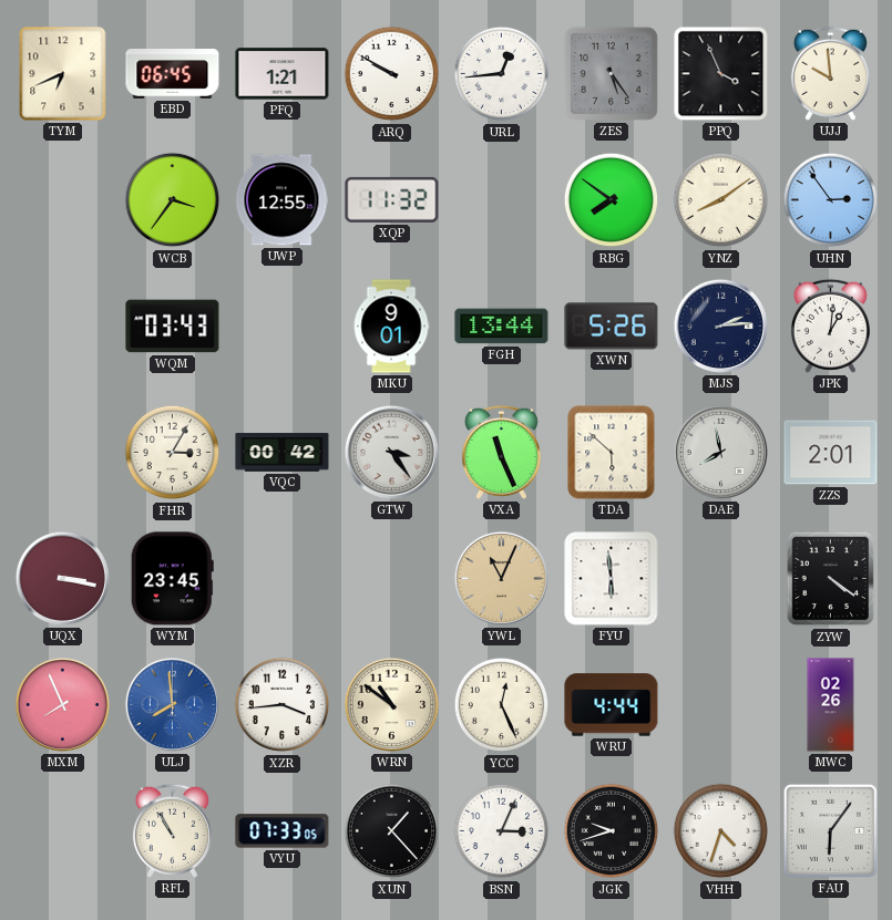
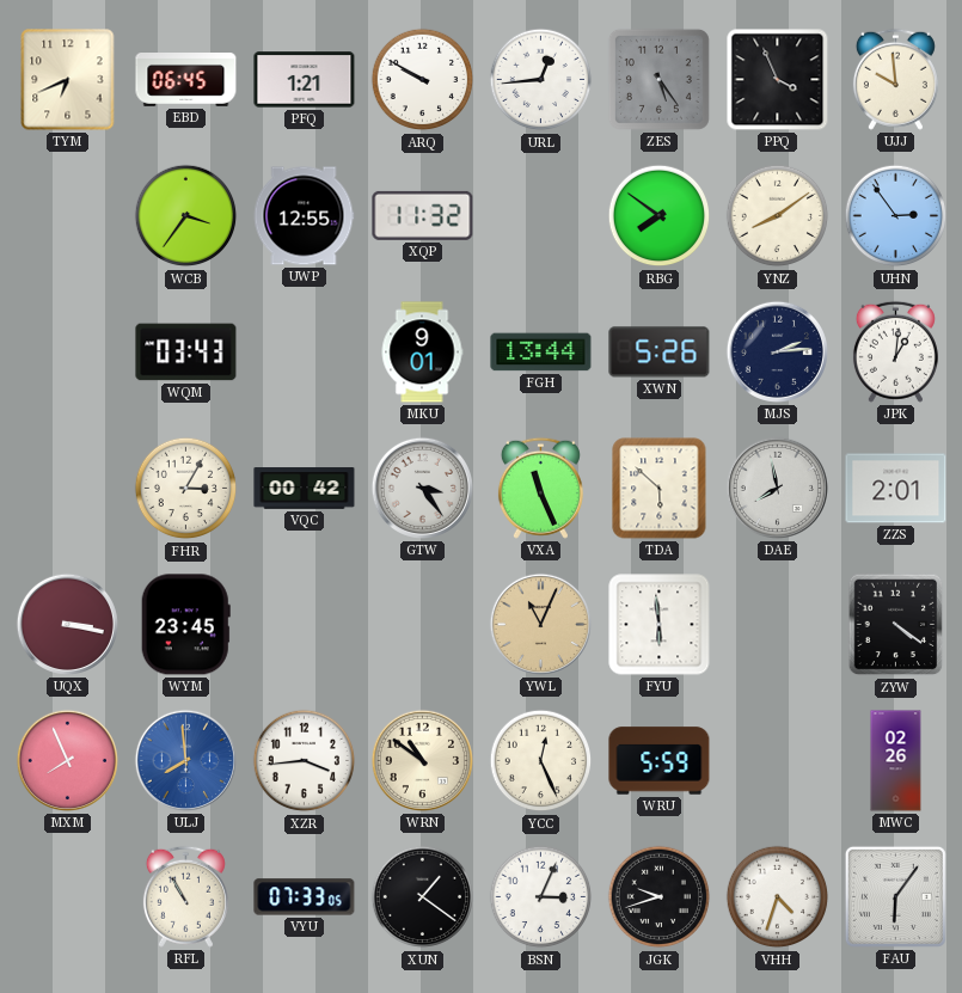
WRU: 4:44 -> 5:59
XUN: 1:23 -> 1:21
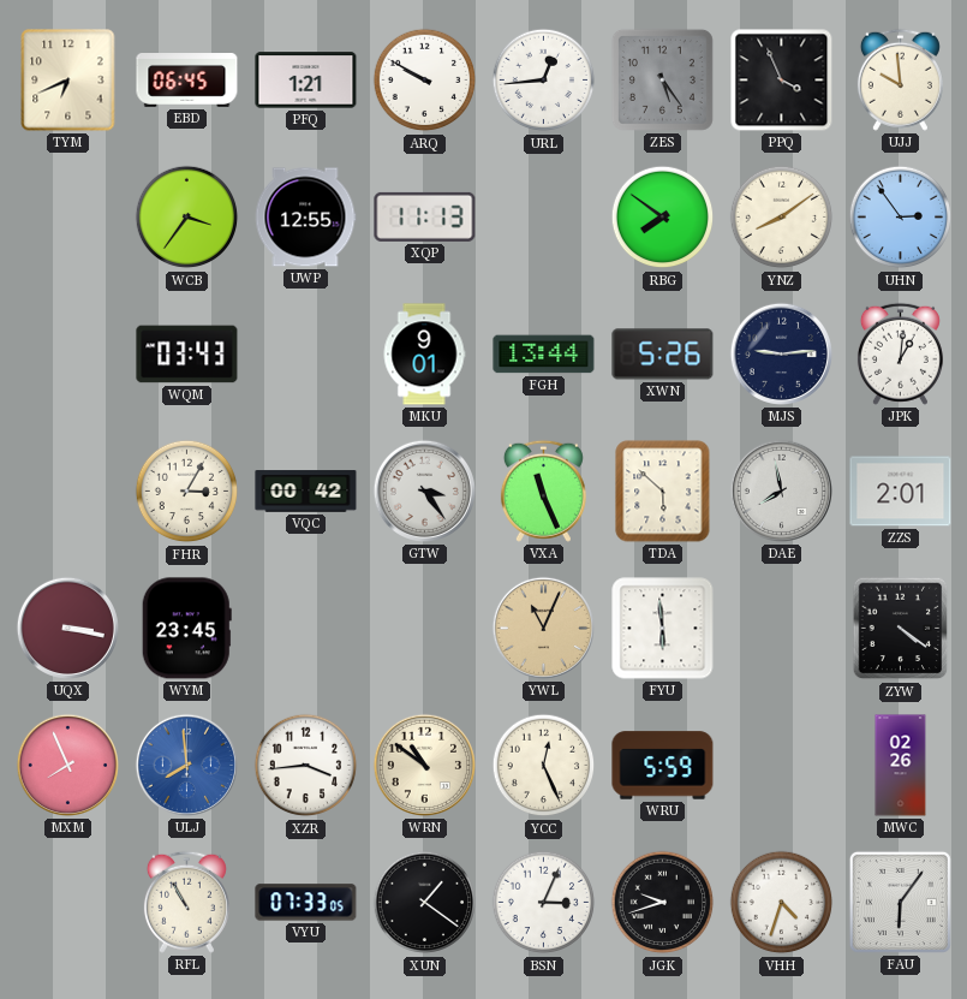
XQP: 11:32 -> 11:13
MJS: 2:14 -> 9:14
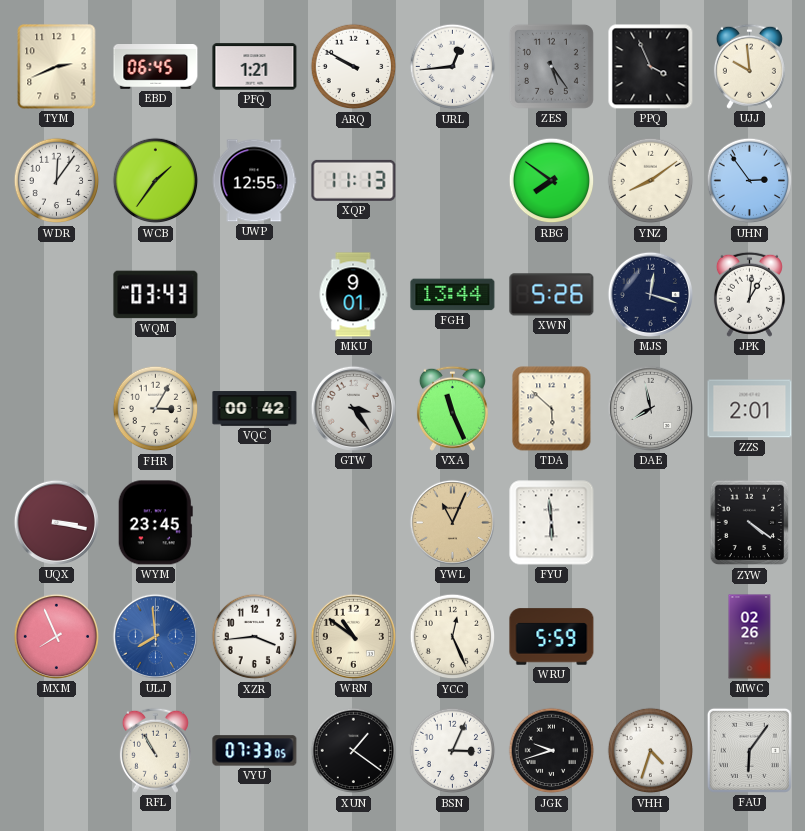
TYM: 6:41 -> 2:41
WDR: none -> 12:06
WCB: 3:36 -> 1:36
MJS: 9:14 -> 12:18
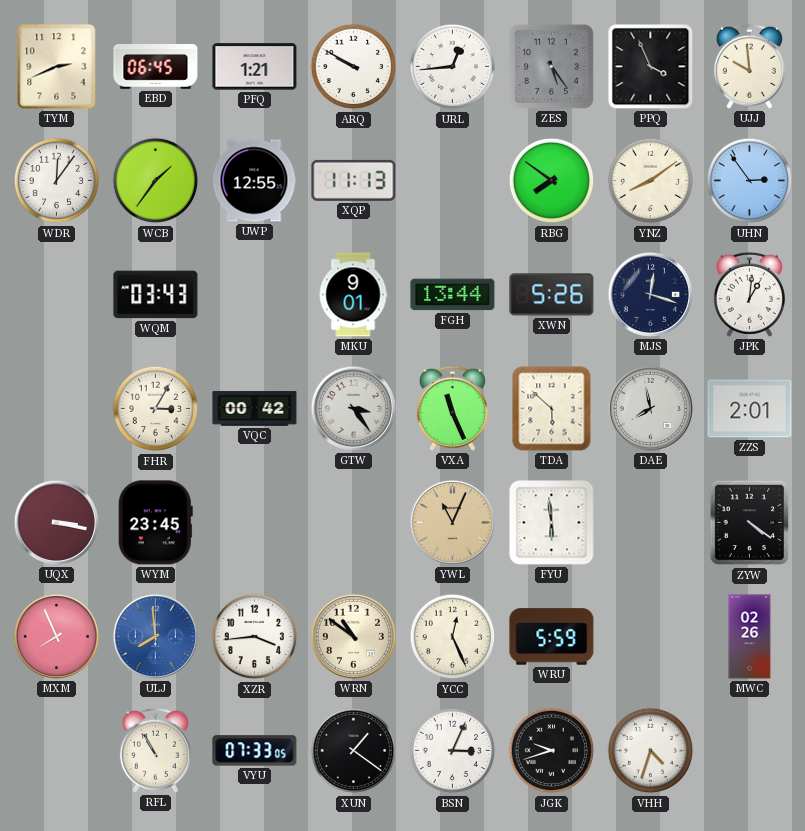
FAU: 6:06 -> none
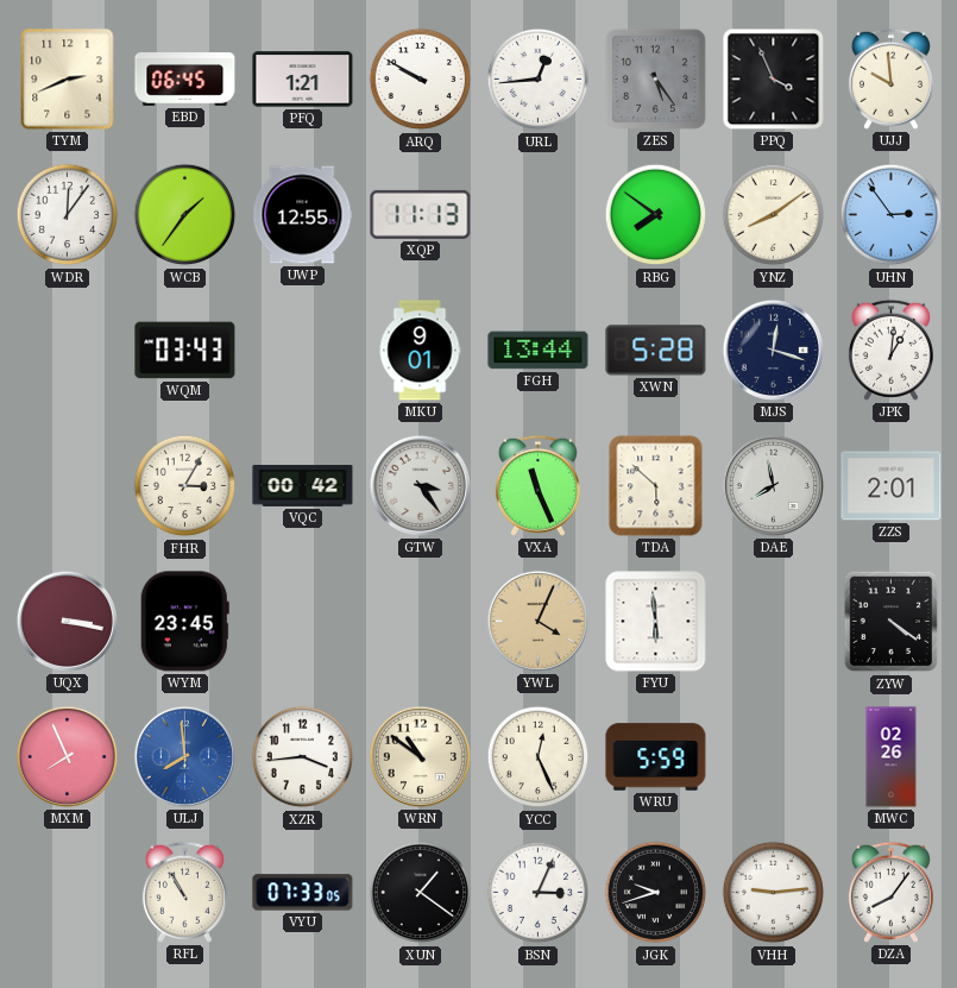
XWN: 5:26 -> 5:28
YWL: 11:04 -> 4:04
VHH: 4:33 -> 9:14
DZA: none -> 8:06
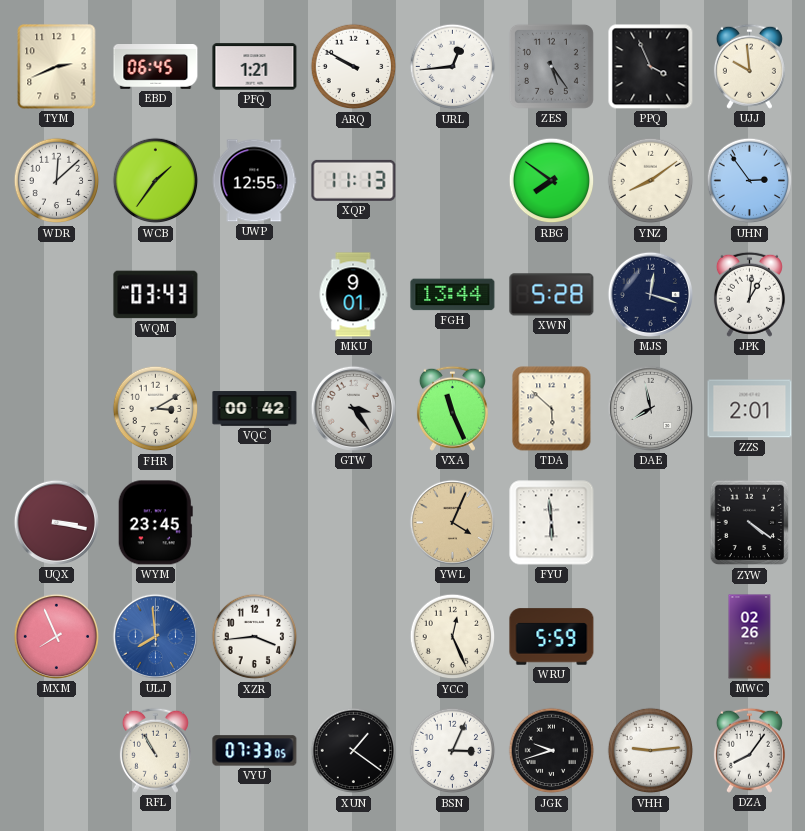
WDR: 12:06 -> 12:08
FHR: 3:05 -> 3:10
WRN: 10:51 -> none
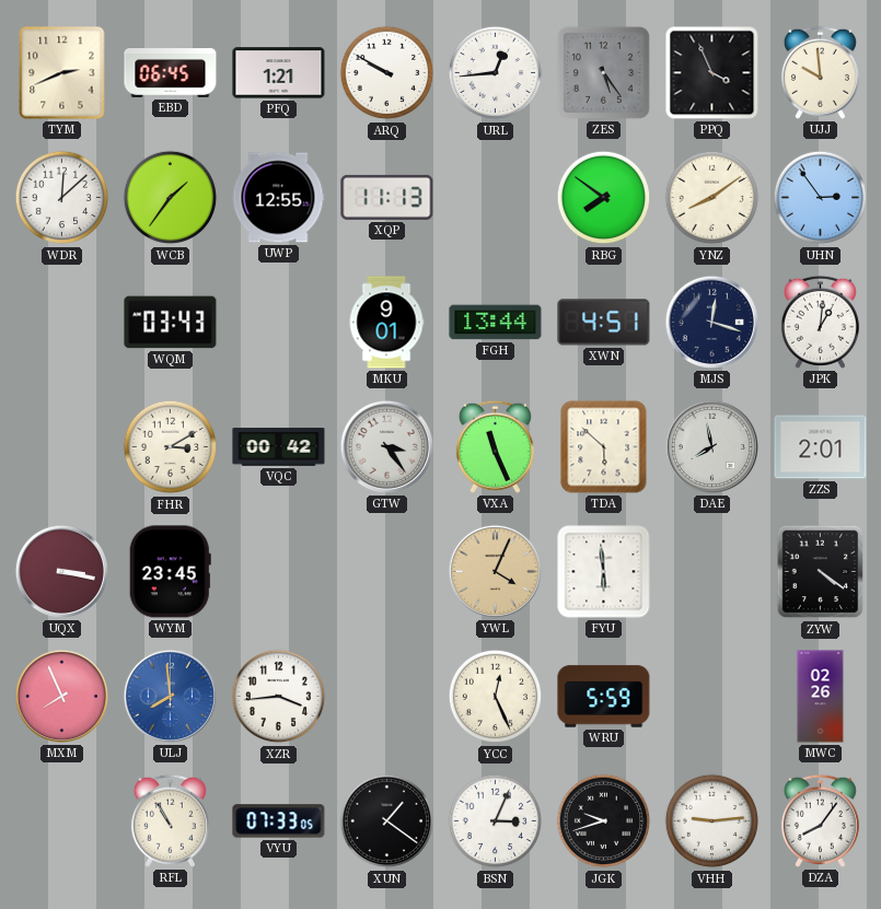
XWN: 5:28 -> 4:51
